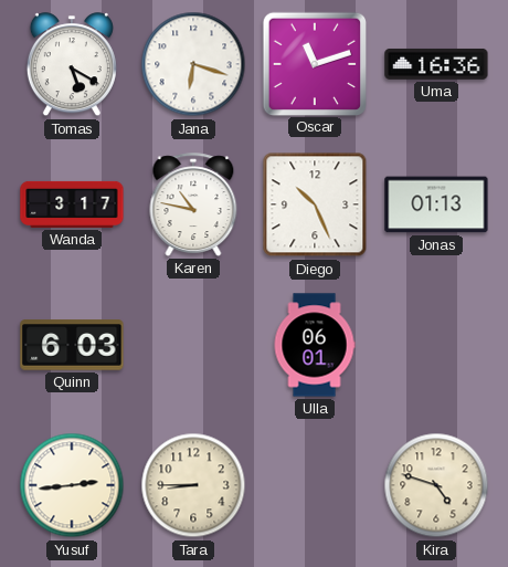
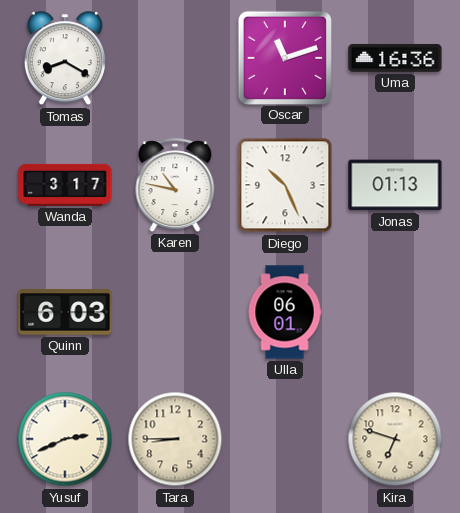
Tomas: 5:20 -> 8:20
Jana: 6:18 -> none
Yusuf: 2:44 -> 2:41
Kira: 4:48 -> 6:48
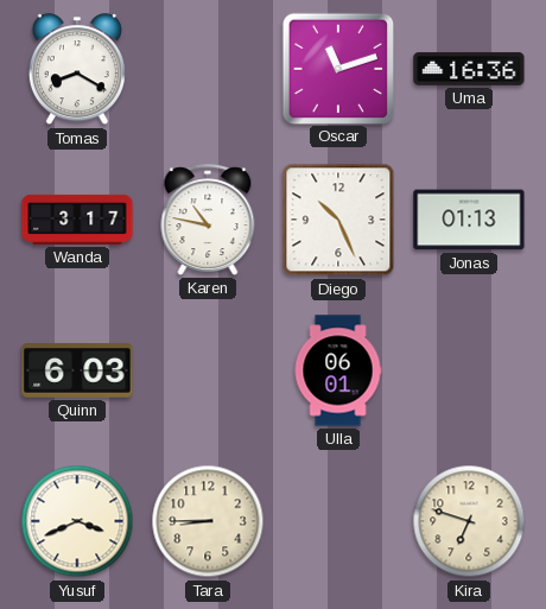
Yusuf: 2:41 -> 3:41
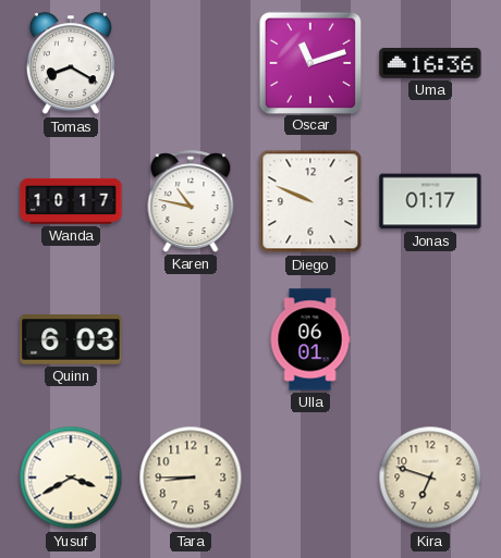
Wanda: 3:17 -> 10:17
Diego: 10:26 -> 9:49
Jonas: 01:13 -> 01:17
Yusuf: 3:41 -> 3:40
